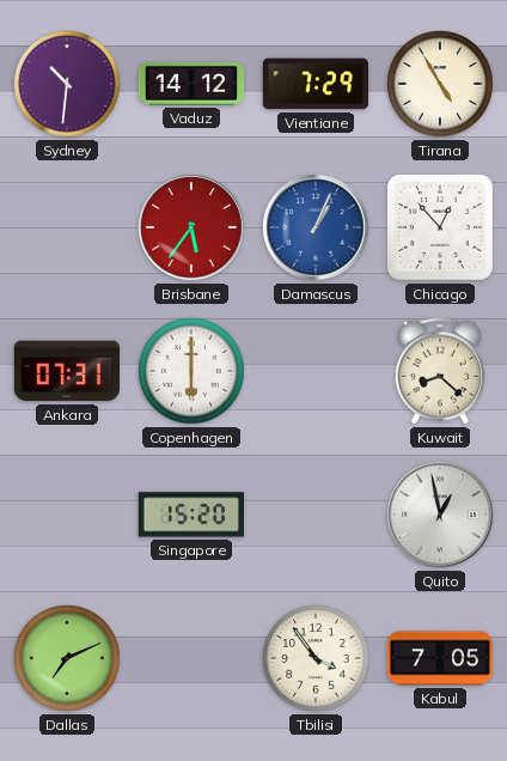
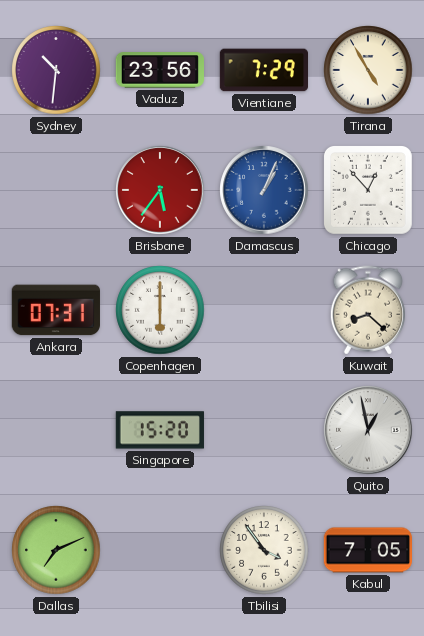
Vaduz: 14:12 -> 23:56
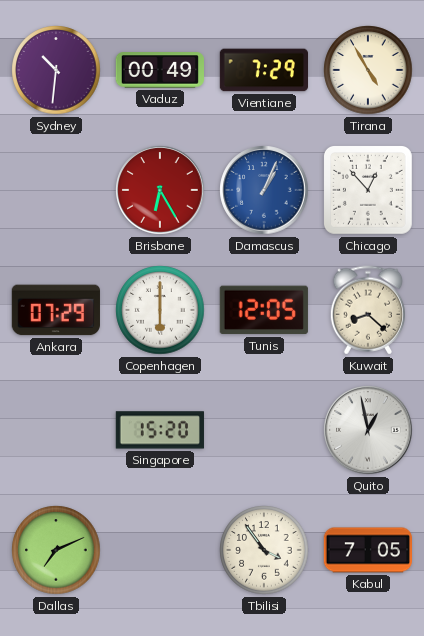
Vaduz: 23:56 -> 00:49
Brisbane: 5:36 -> 6:25
Ankara: 07:31 -> 07:29
Tunis: none -> 12:05
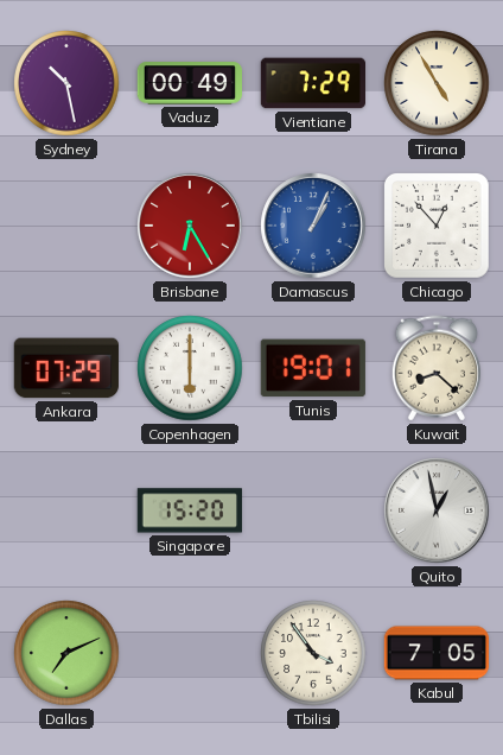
Sydney: 10:31 -> 10:28
Tunis: 12:05 -> 19:01
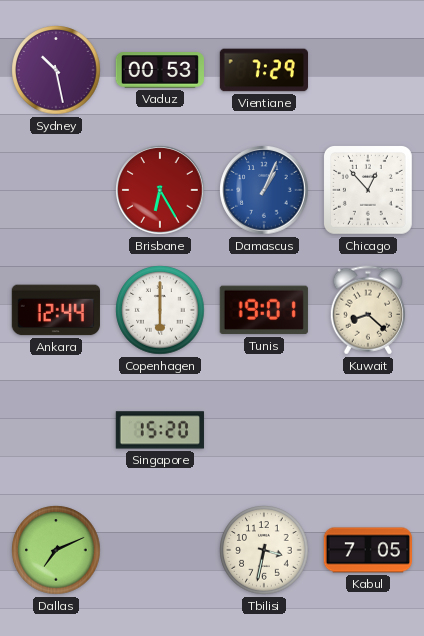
Vaduz: 00:49 -> 00:53
Tirana: 4:55 -> none
Ankara: 07:29 -> 12:44
Quito: 12:58 -> none
Tbilisi: 3:54 -> 3:32
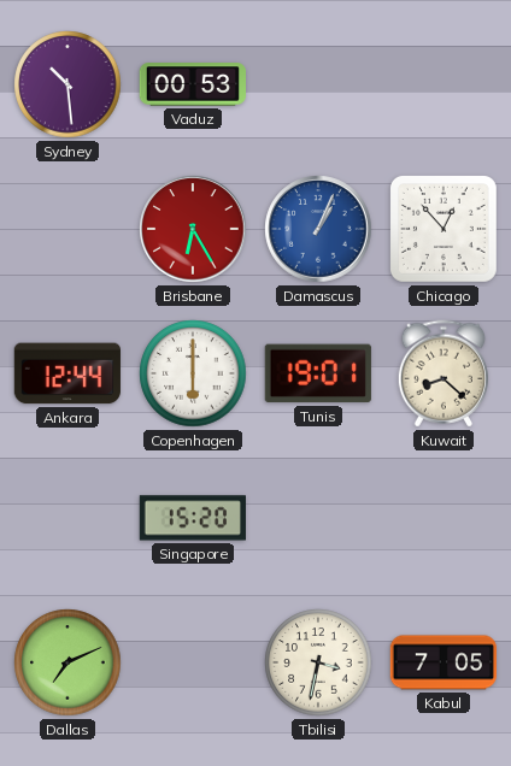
Sydney: 10:28 -> 10:29
Vientiane: 7:29 -> none
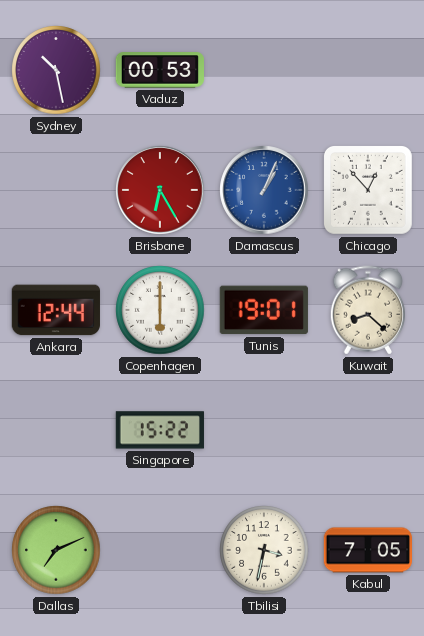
Sydney: 10:29 -> 10:28
Singapore: 15:20 -> 15:22
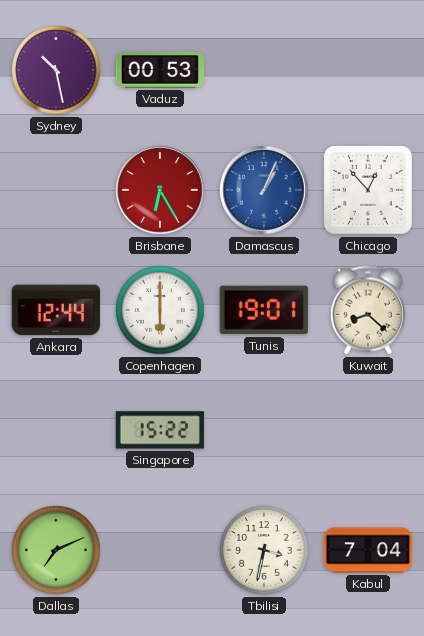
Kabul: 7:05 -> 7:04
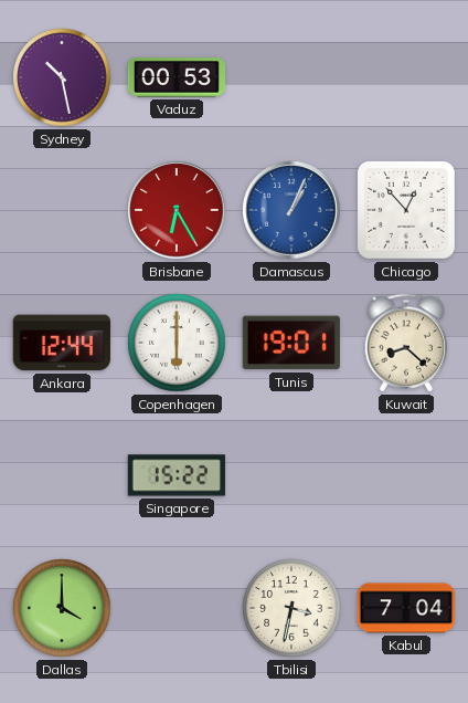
Dallas: 7:11 -> 4:00
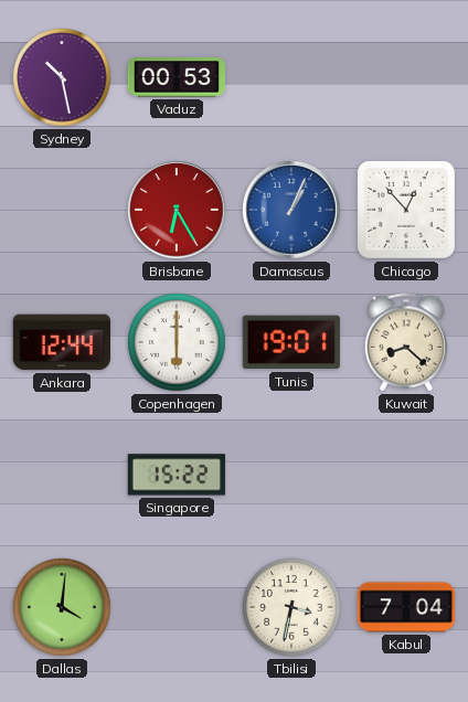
Dallas: 4:00 -> 4:01
